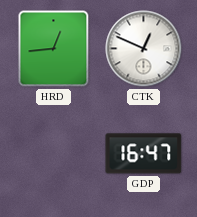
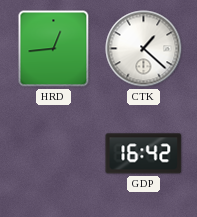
CTK: 12:49 -> 1:22
GDP: 16:47 -> 16:42
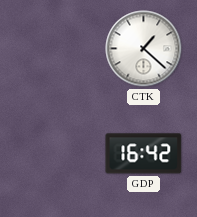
HRD: 12:44 -> none
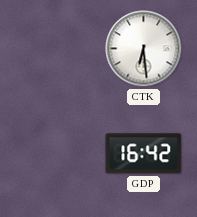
CTK: 1:22 -> 6:29
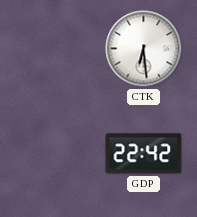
GDP: 16:42 -> 22:42
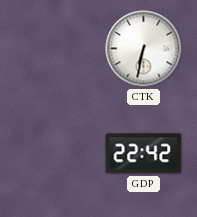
CTK: 6:29 -> 6:32
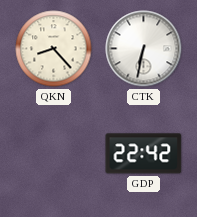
QKN: none -> 8:23
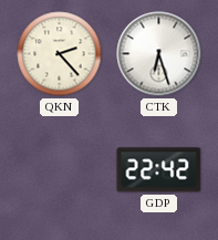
QKN: 8:23 -> 2:23
CTK: 6:32 -> 6:27
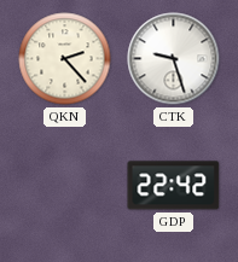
CTK: 6:27 -> 9:27
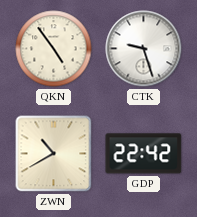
QKN: 2:23 -> 4:54
ZWN: none -> 10:40
